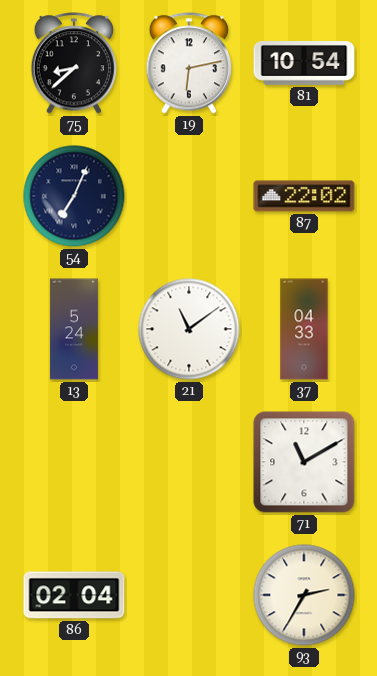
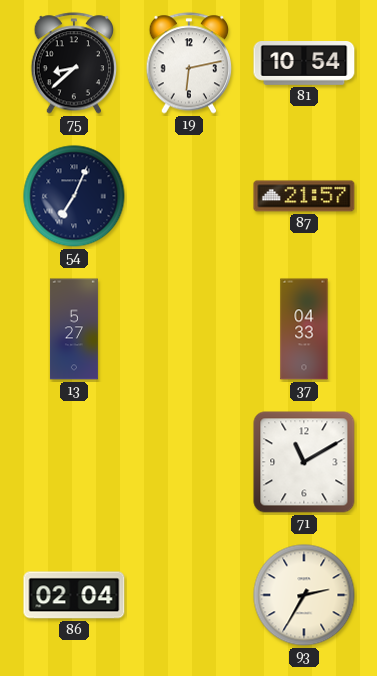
87: 22:02 -> 21:57
13: 5:24 -> 5:27
21: 11:09 -> none
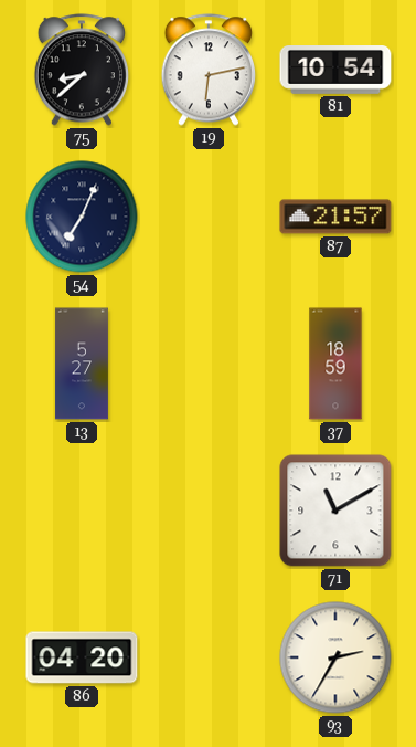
37: 04:33 -> 18:59
86: 02:04 -> 04:20
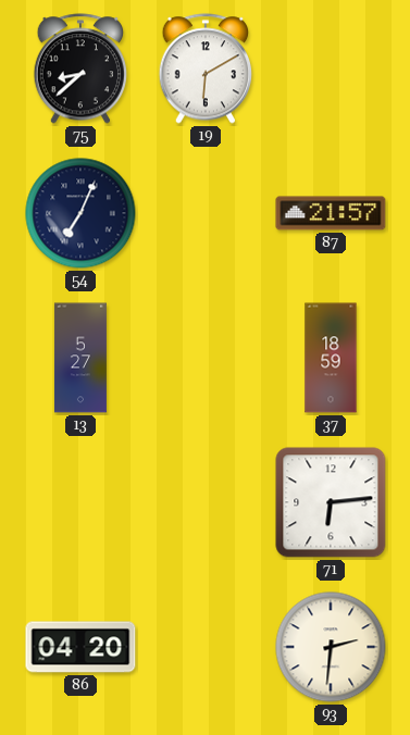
19: 6:13 -> 6:10
81: 10:54 -> none
71: 11:10 -> 6:14
93: 2:35 -> 2:31
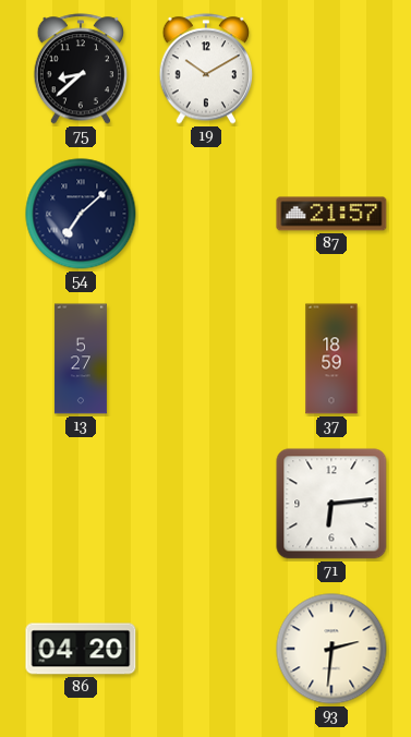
19: 6:10 -> 10:10
54: 7:04 -> 7:08
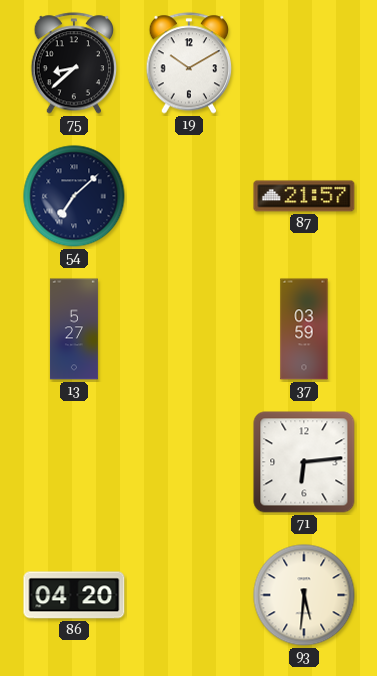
37: 18:59 -> 03:59
93: 2:31 -> 5:31
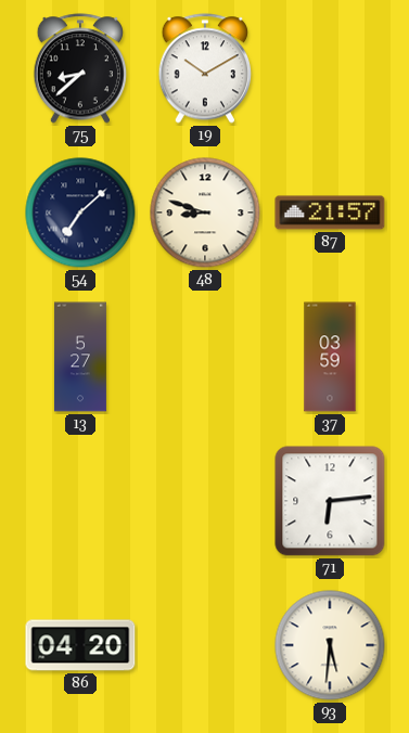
48: none -> 8:48
